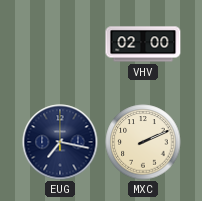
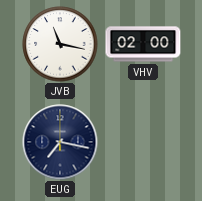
JVB: none -> 11:17
MXC: 2:11 -> none
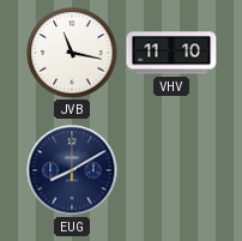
VHV: 02:00 -> 11:10
EUG: 7:17 -> 8:10
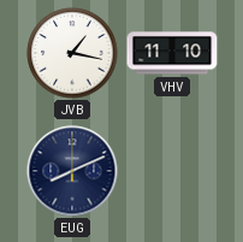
JVB: 11:17 -> 1:17
EUG: 8:10 -> 8:11
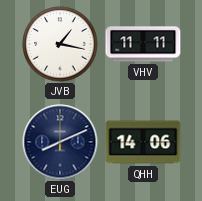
VHV: 11:10 -> 11:11
QHH: none -> 14:06
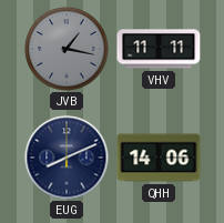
JVB dial: white -> grey
